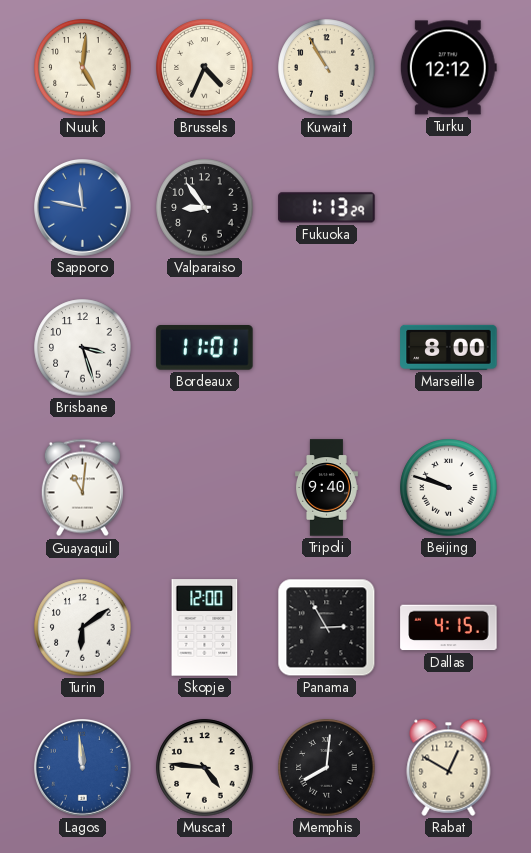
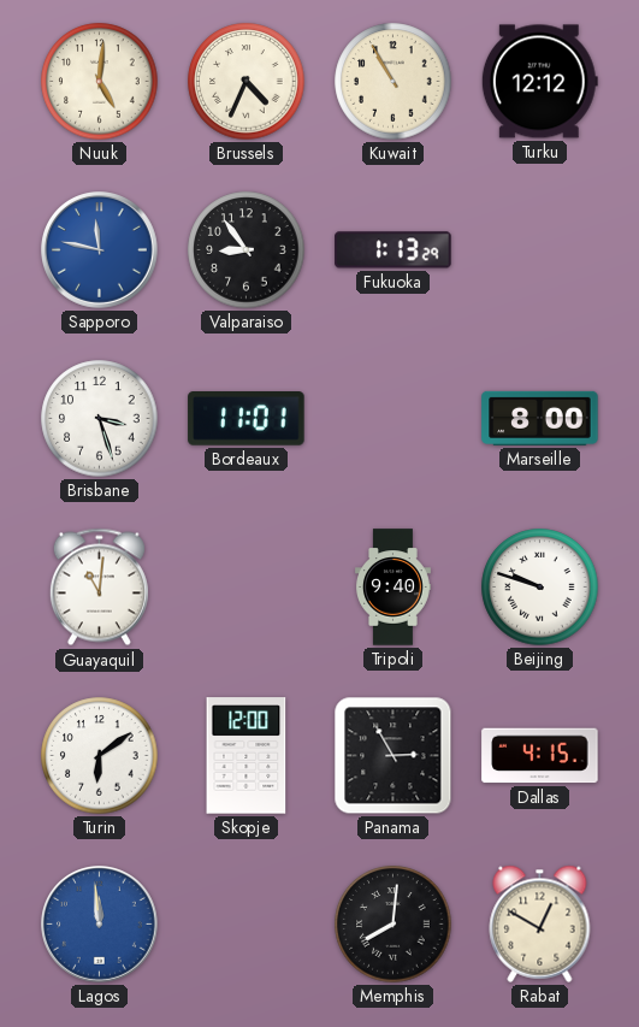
Muscat: 4:46 -> none
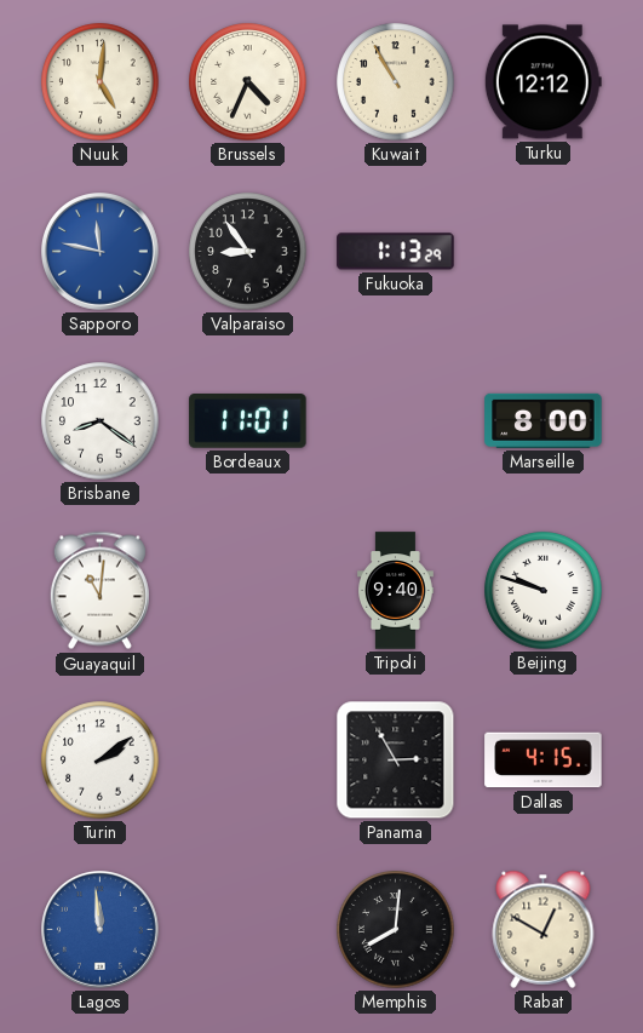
Brisbane: 3:27 -> 8:21
Turin: 6:09 -> 2:09
Skopje: 12:00 -> none
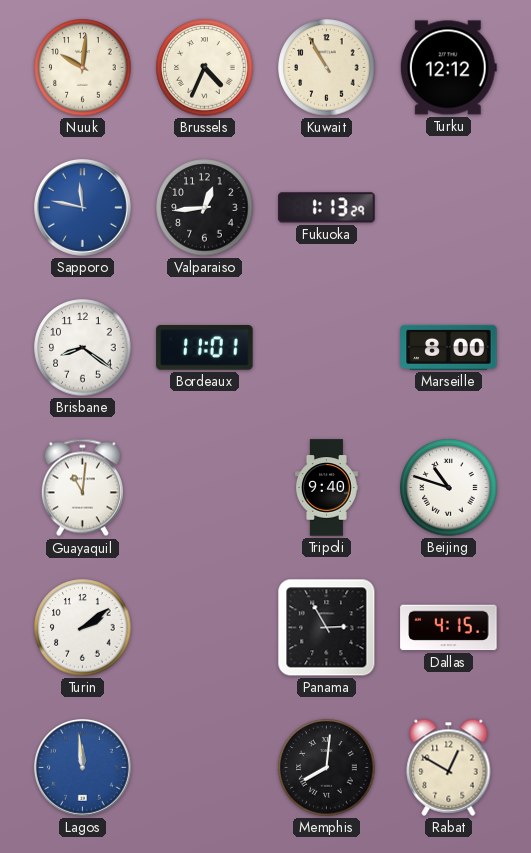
Nuuk: 5:01 -> 10:01
Valparaiso: 8:54 -> 12:44
Beijing: 9:48 -> 10:48
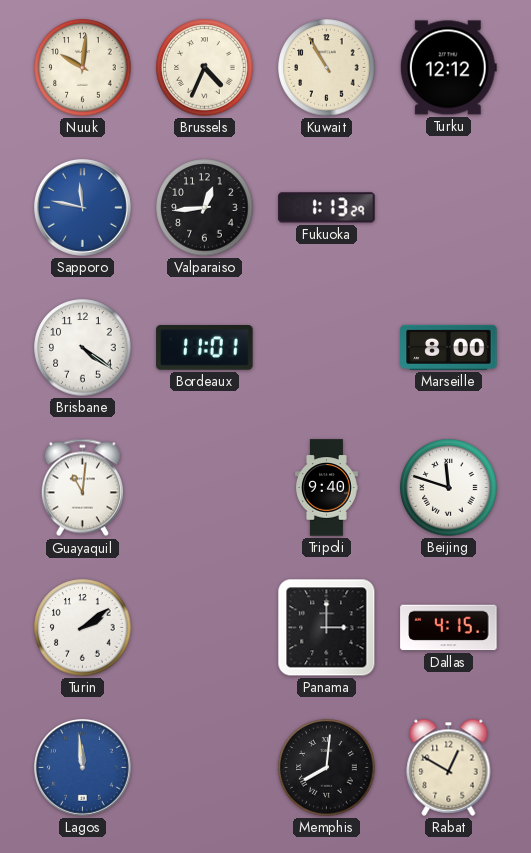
Brisbane: 8:21 -> 4:21
Beijing: 10:48 -> 11:48
Panama: 2:55 -> 3:00
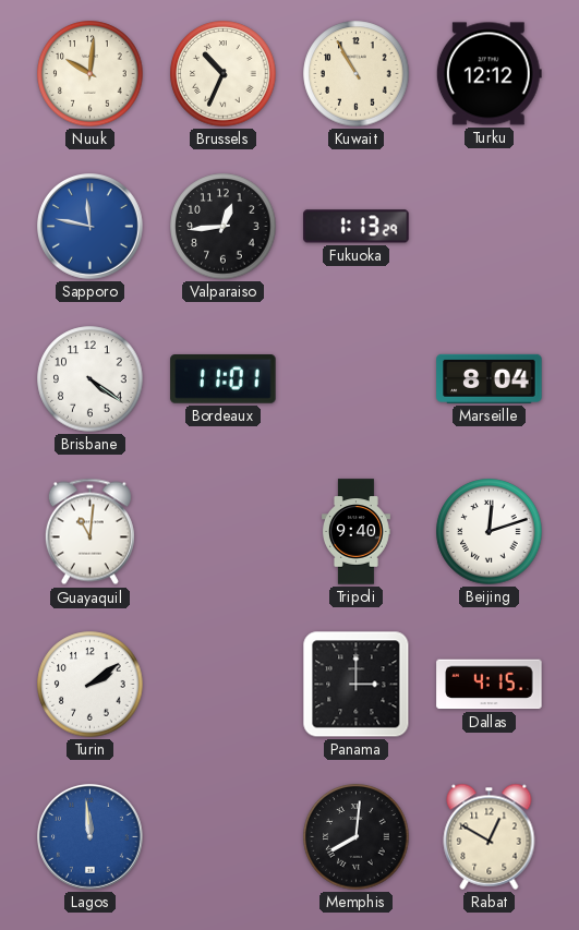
Brussels: 4:34 -> 10:34
Marseille: 8:00 -> 8:04
Beijing: 11:48 -> 12:12
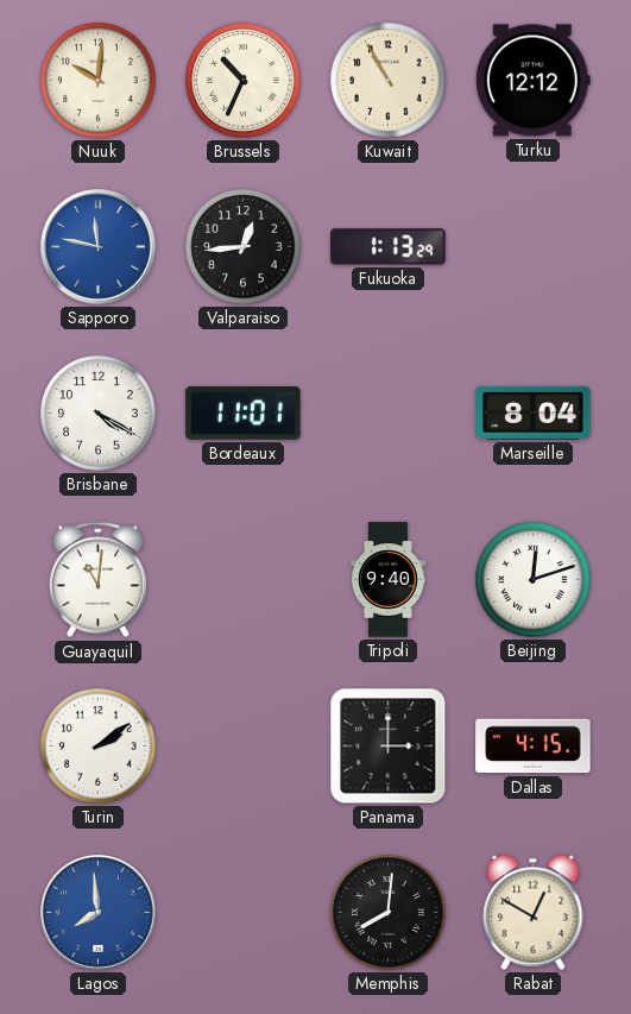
Brisbane: 4:21 -> 4:20
Lagos: 11:59 -> 7:59
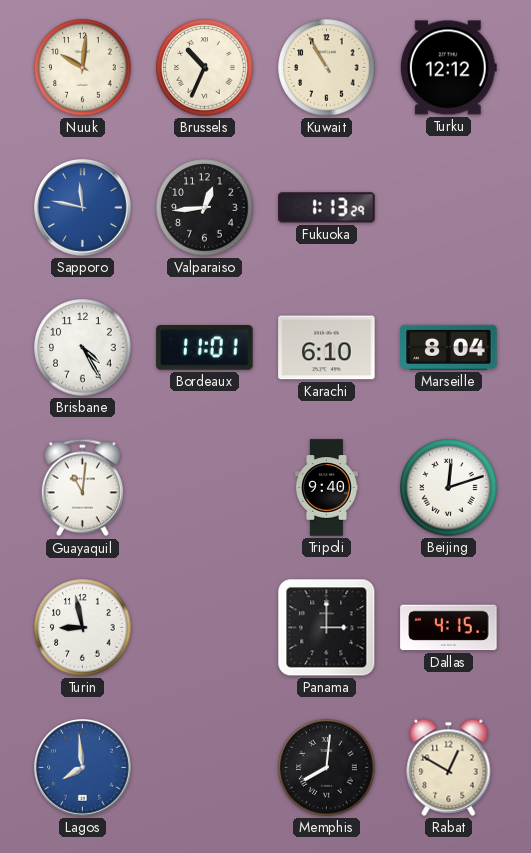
Brisbane: 4:20 -> 4:25
Karachi: none -> 6:10
Turin: 2:09 -> 8:58
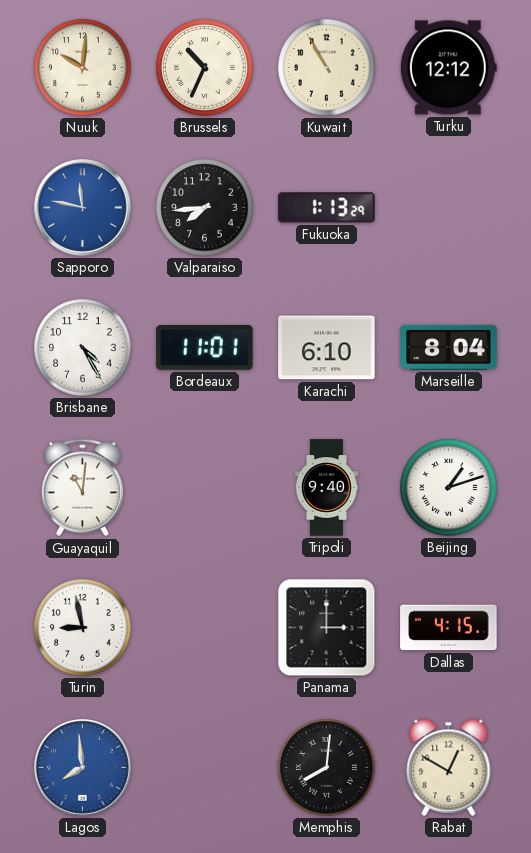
Valparaiso: 12:44 -> 7:44
Beijing: 12:12 -> 1:12
